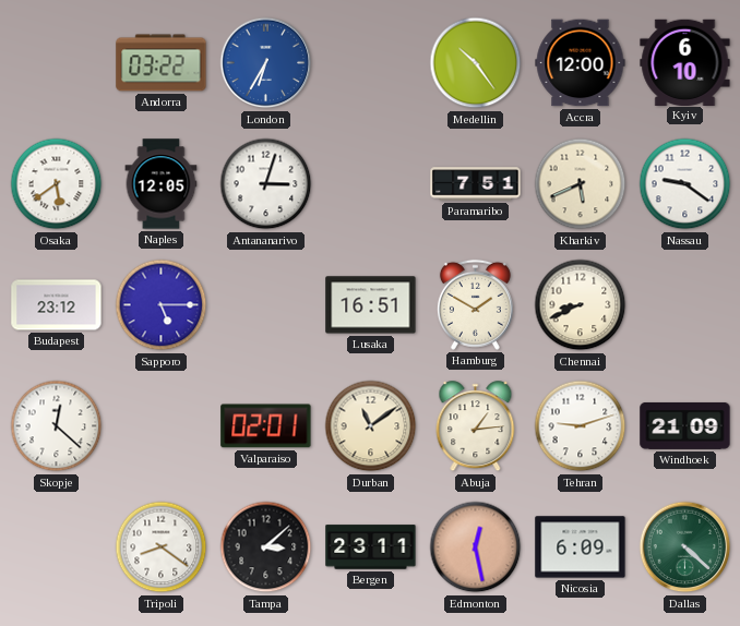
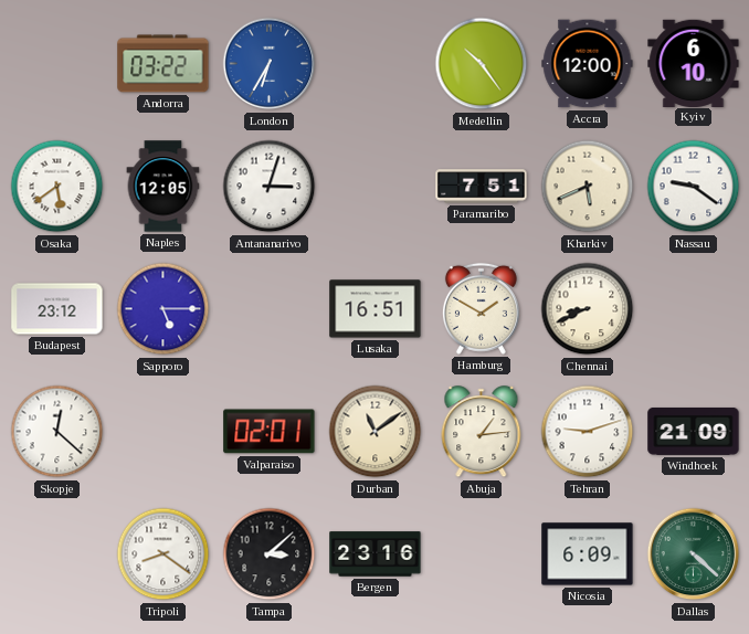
Bergen: 23:11 -> 23:16
Edmonton: 12:28 -> none
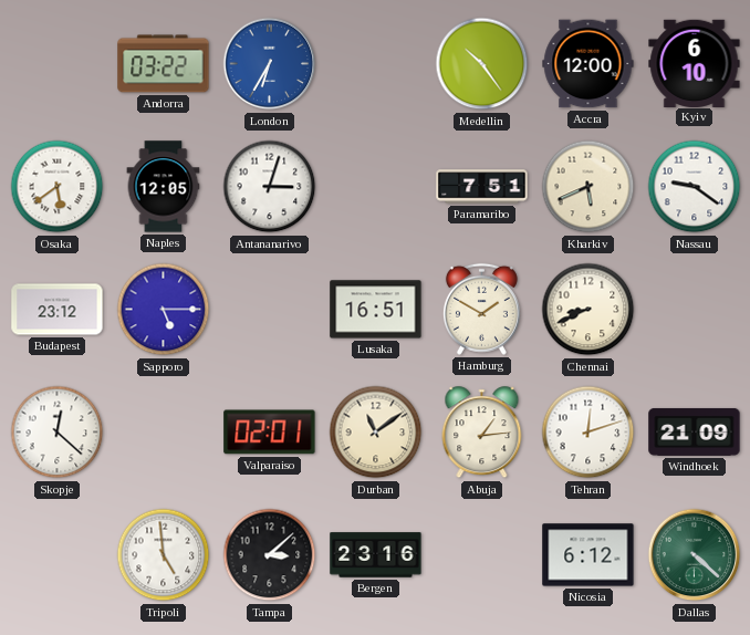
Tehran: 9:12 -> 12:12
Tripoli: 8:21 -> 4:59
Nicosia: 6:09 -> 6:12
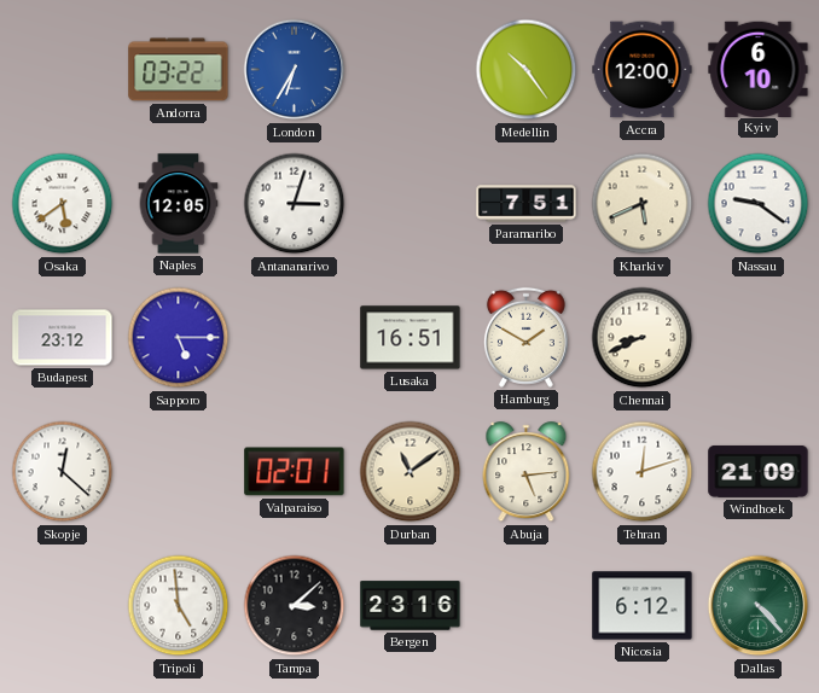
Abuja: 1:14 -> 5:14
Dallas: 4:22 -> 4:23
